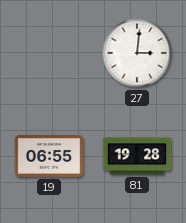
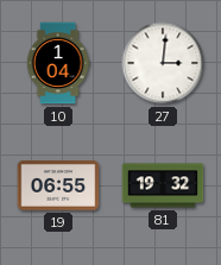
10: none -> 1:04
81: 19:28 -> 19:32
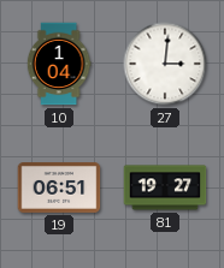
19: 06:55 -> 06:51
81: 19:32 -> 19:27
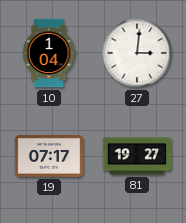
19: 06:51 -> 07:17
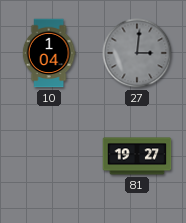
27 dial: white -> grey
19: 07:17 -> none
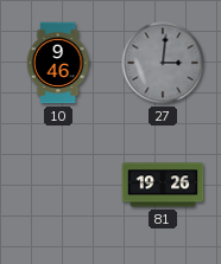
10: 1:04 -> 9:46
81: 19:27 -> 19:26
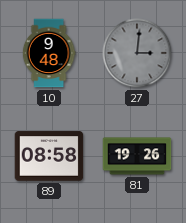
10: 9:46 -> 9:48
89: none -> 08:58
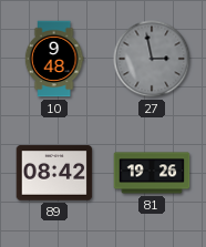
27: 3:01 -> 2:58
89: 08:58 -> 08:42
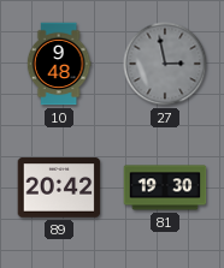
89: 08:42 -> 20:42
81: 19:26 -> 19:30
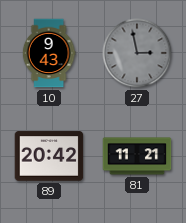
10: 9:48 -> 9:43
81: 19:30 -> 11:21
